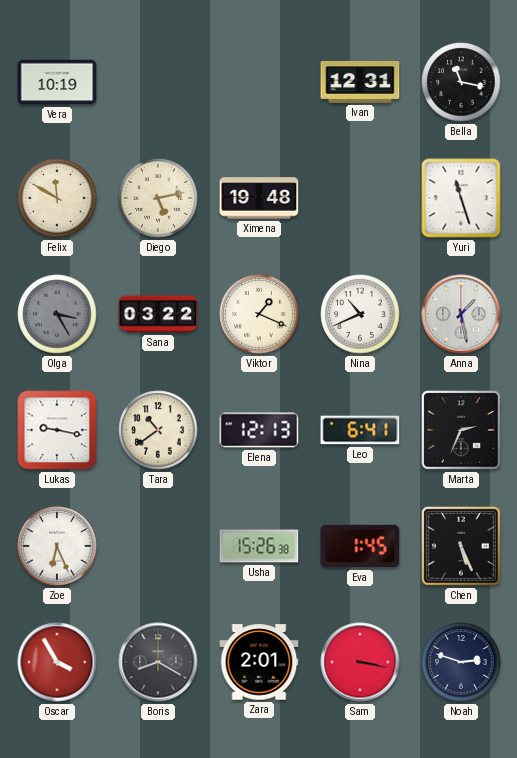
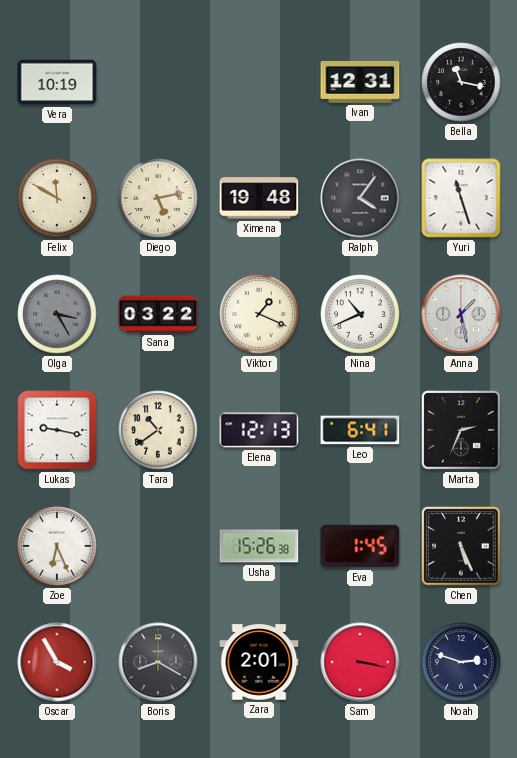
Ralph: none -> 4:06
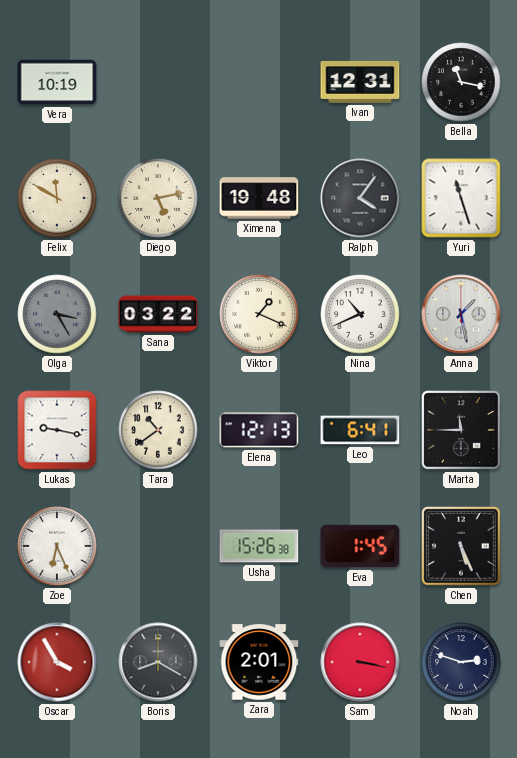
Marta: 2:34 -> 11:45
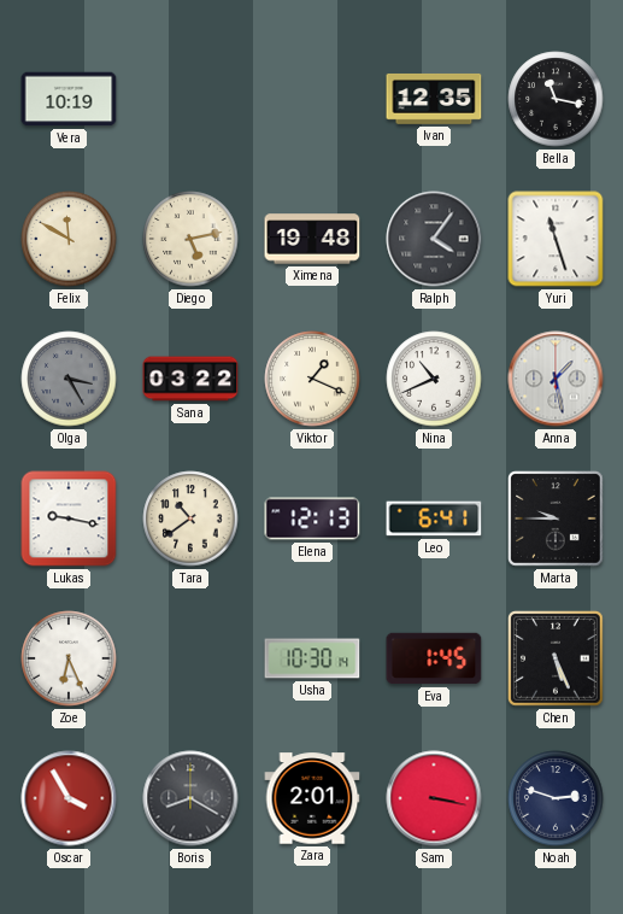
Ivan: 12:31 -> 12:35
Marta: 11:45 -> 9:45
Usha: 15:26 -> 10:30
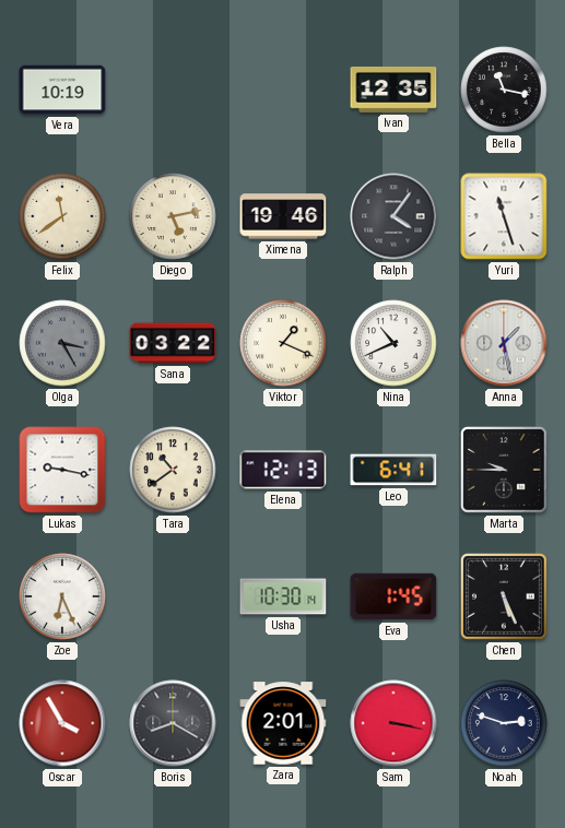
Felix: 11:50 -> 11:39
Ximena: 19:48 -> 19:46
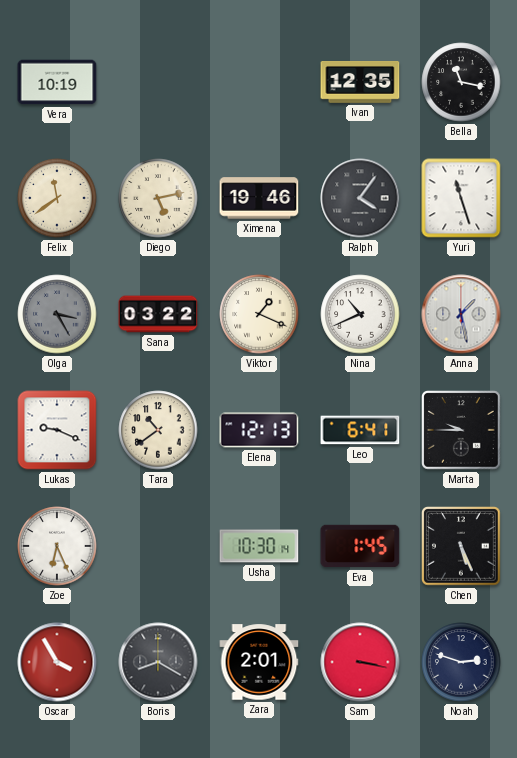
Lukas: 9:17 -> 9:19
